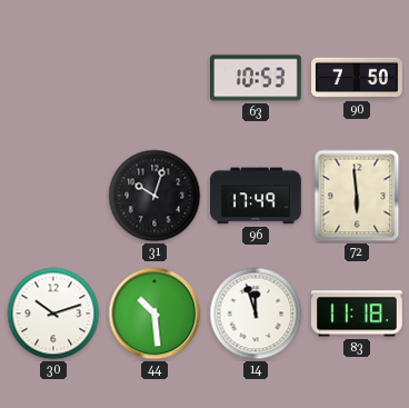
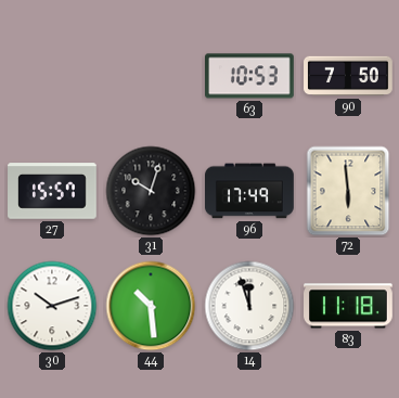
27: none -> 15:57
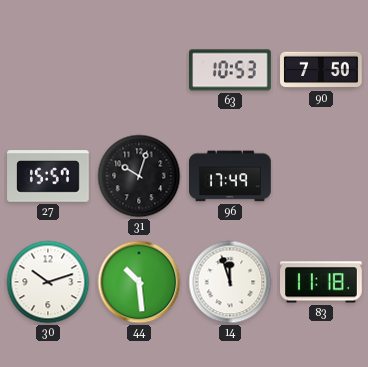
72: 5:59 -> none
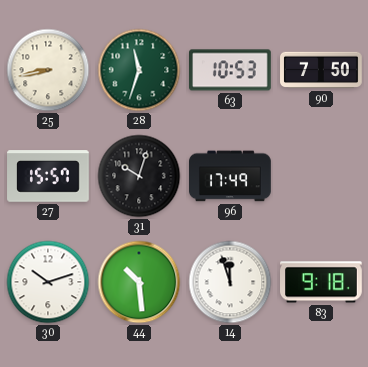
25: none -> 8:43
28: none -> 11:33
83: 11:18 -> 9:18
